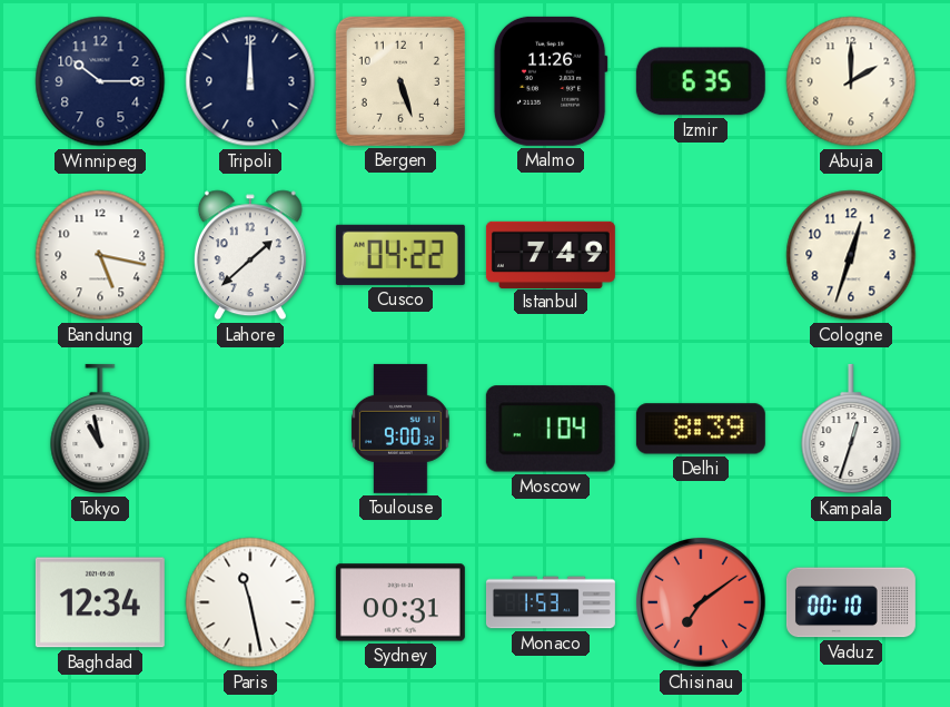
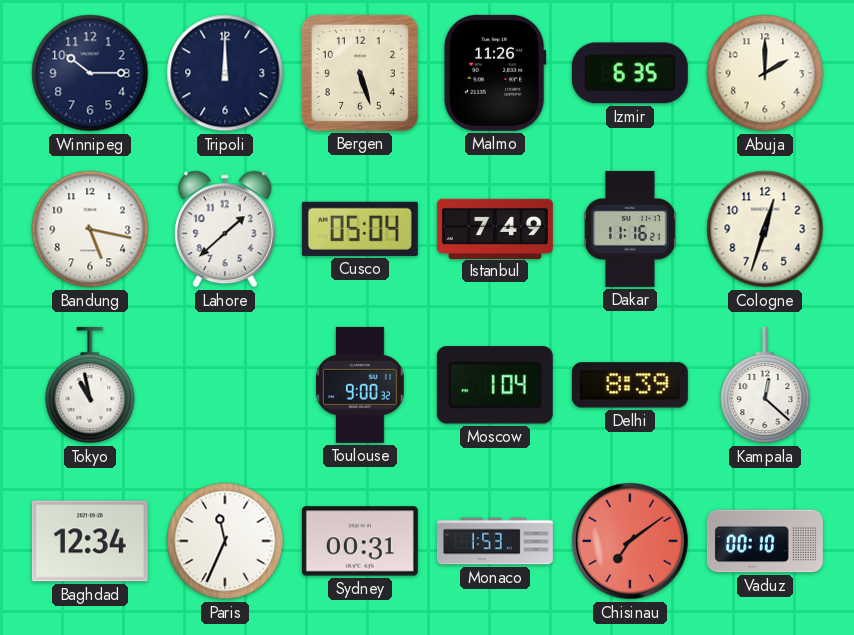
Cusco: 04:22 -> 05:04
Dakar: none -> 11:16
Kampala: 12:33 -> 12:22
Paris: 11:28 -> 11:34
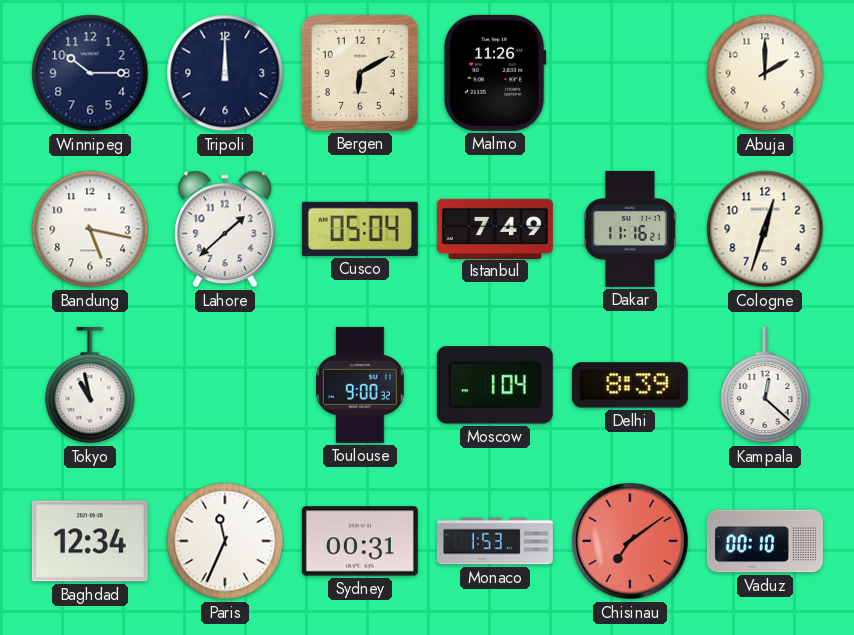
Bergen: 5:27 -> 6:10
Izmir: 6:35 -> none
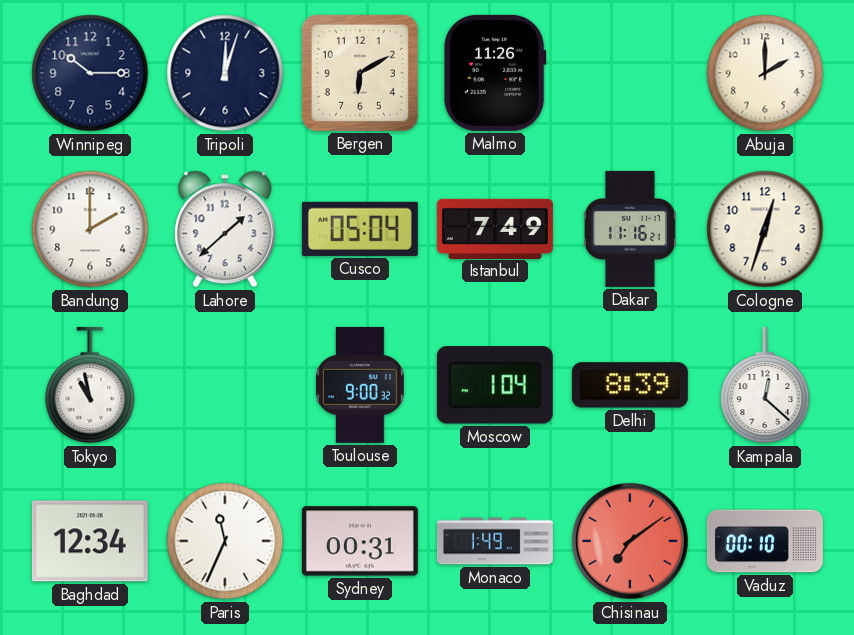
Tripoli: 12:00 -> 12:03
Bandung: 5:17 -> 2:00
Monaco: 1:53 -> 1:49
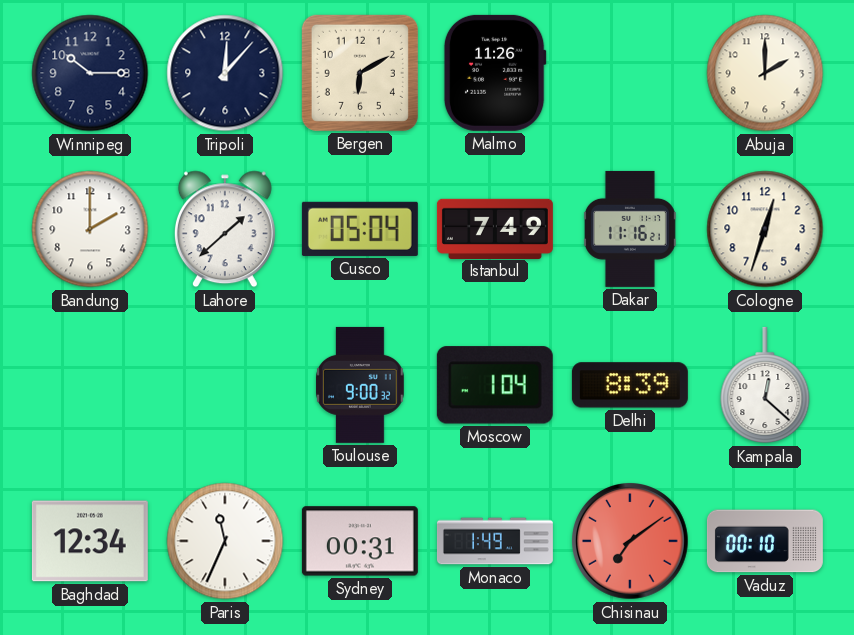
Tripoli: 12:03 -> 12:07
Tokyo: 10:58 -> none
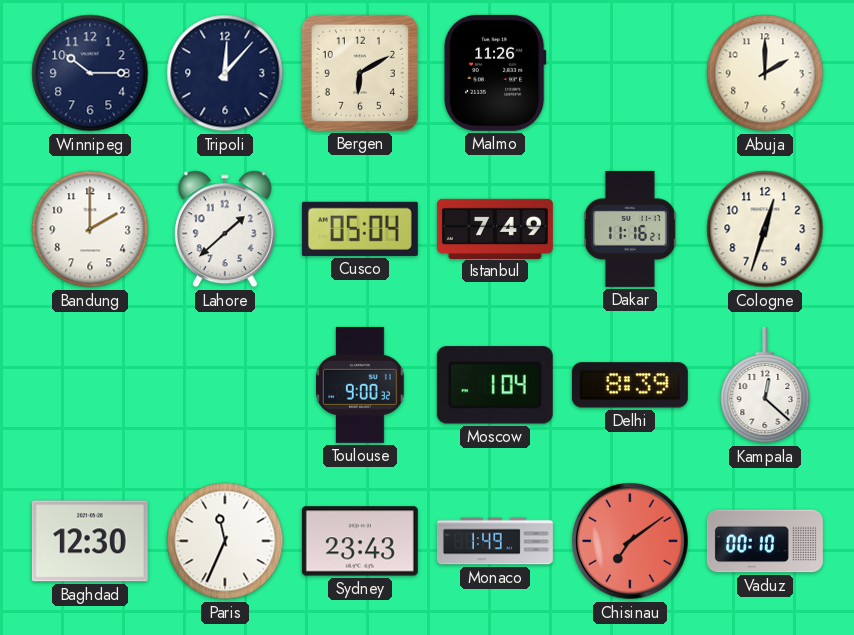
Baghdad: 12:34 -> 12:30
Sydney: 00:31 -> 23:43
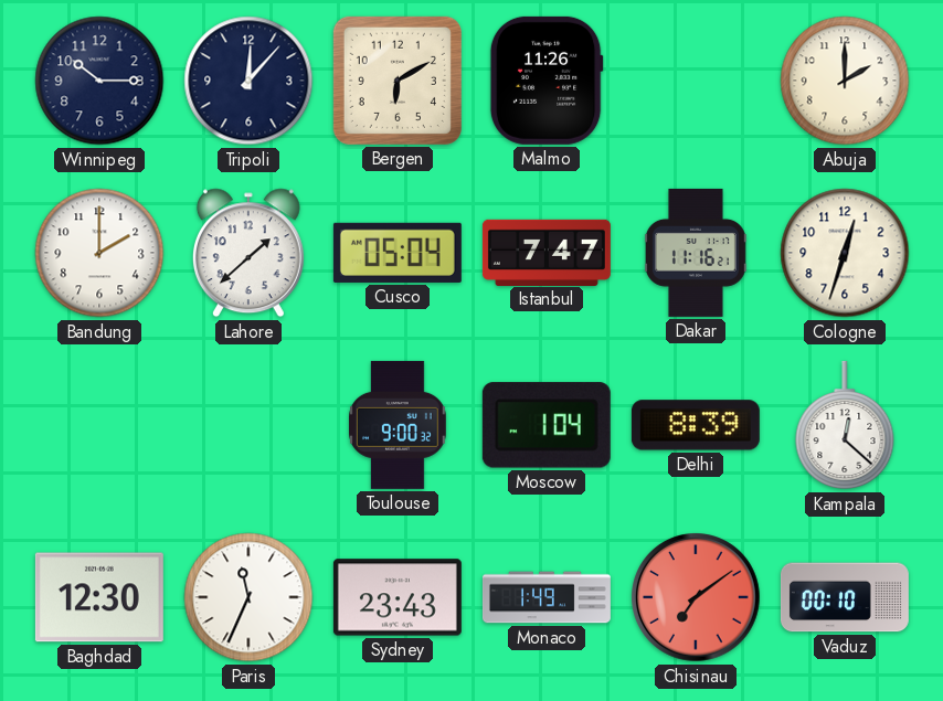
Istanbul: 7:49 -> 7:47
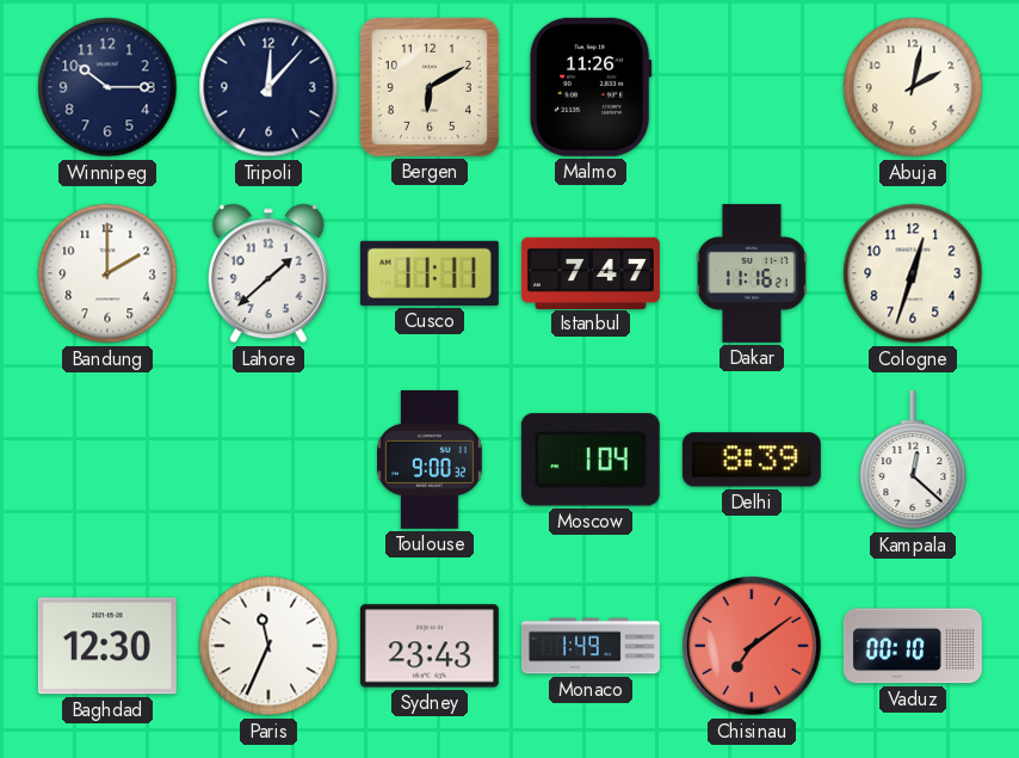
Abuja: 2:00 -> 2:02
Cusco: 05:04 -> 11:11
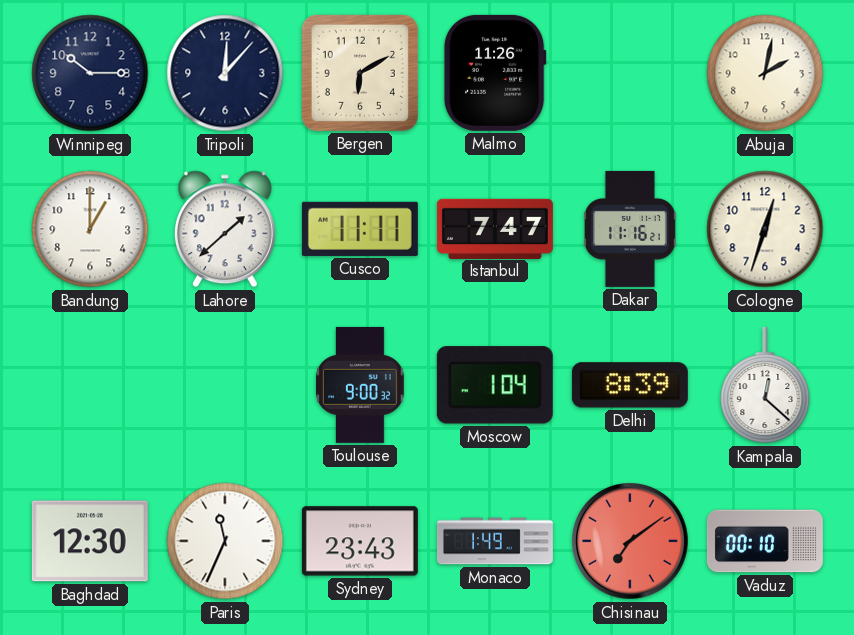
Bandung: 2:00 -> 1:00
